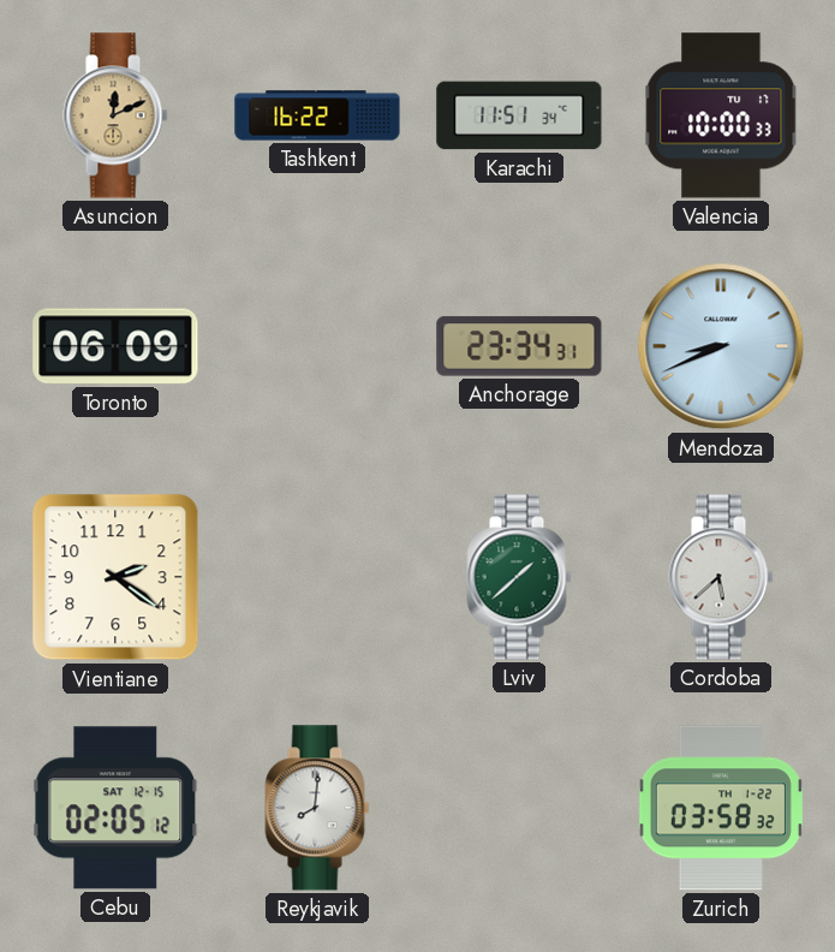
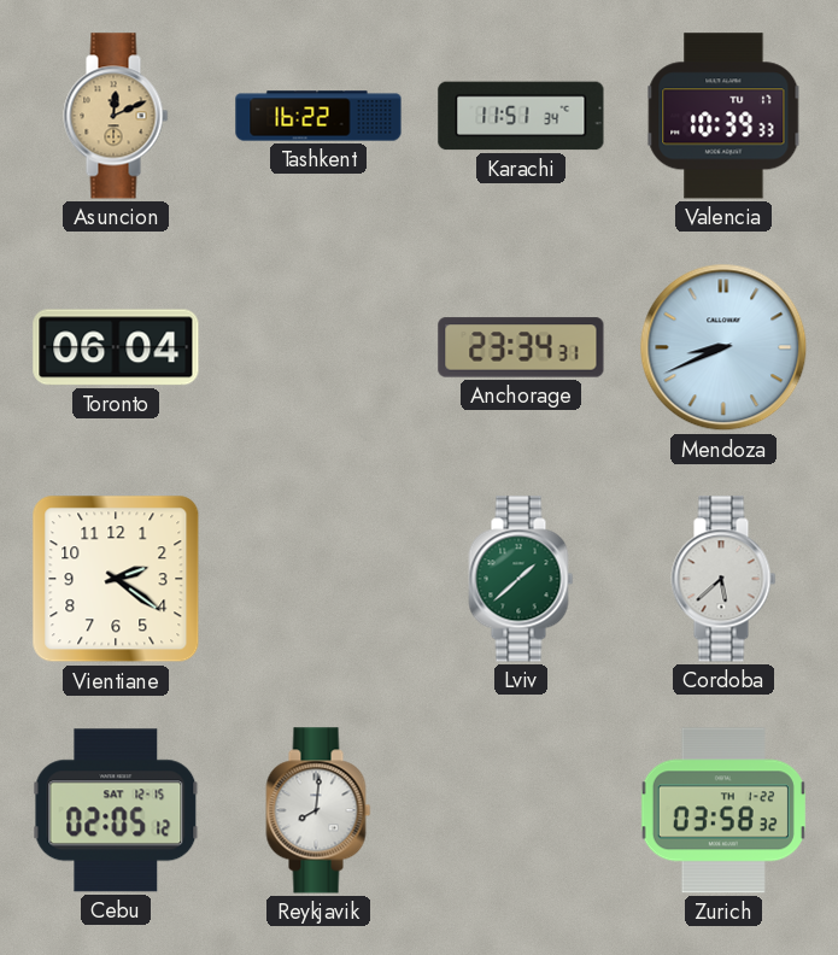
Valencia: 10:00 -> 10:39
Toronto: 06:09 -> 06:04
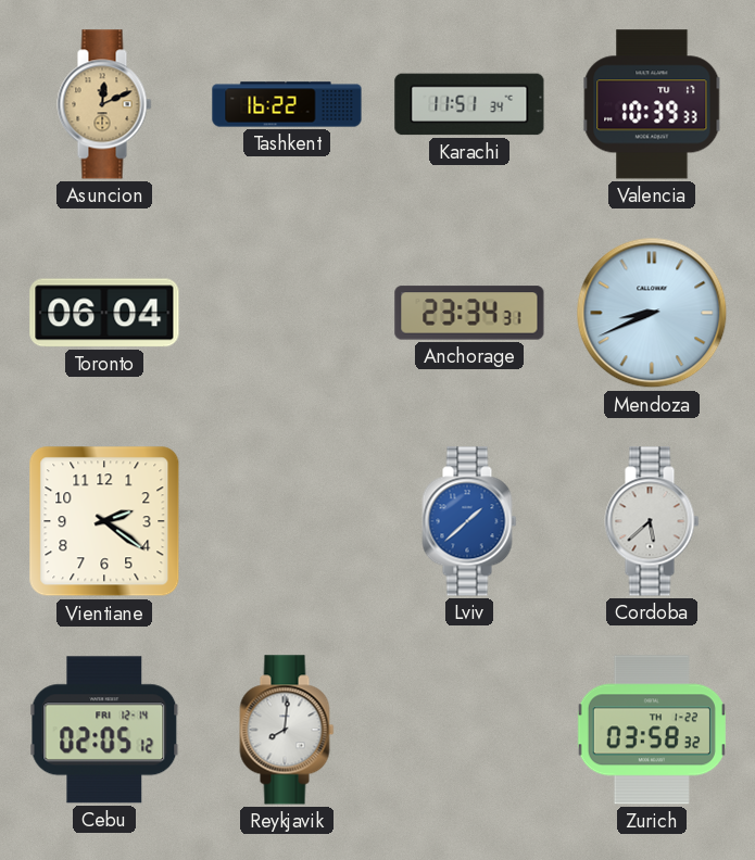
Lviv dial: green -> blue
Cebu date: SAT 12-15 -> FRI 12-14
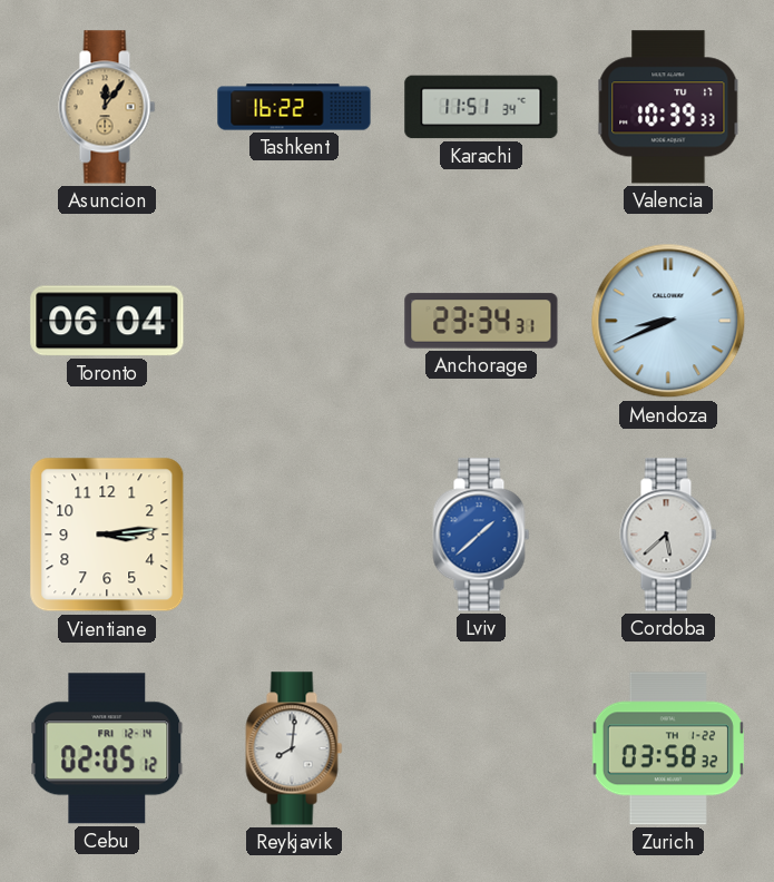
Asuncion: 12:11 -> 12:06
Vientiane: 2:21 -> 3:14
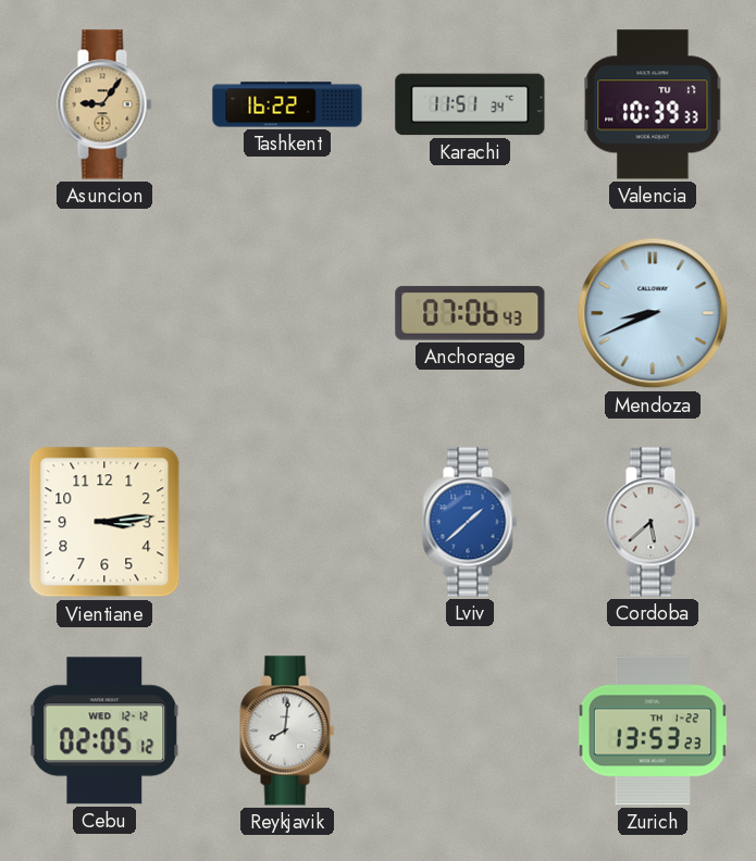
Asuncion: 12:06 -> 9:06
Toronto: 06:04 -> none
Anchorage: 23:34 -> 07:06
Cebu date: FRI 12-14 -> WED 12-12
Zurich: 03:58 -> 13:53
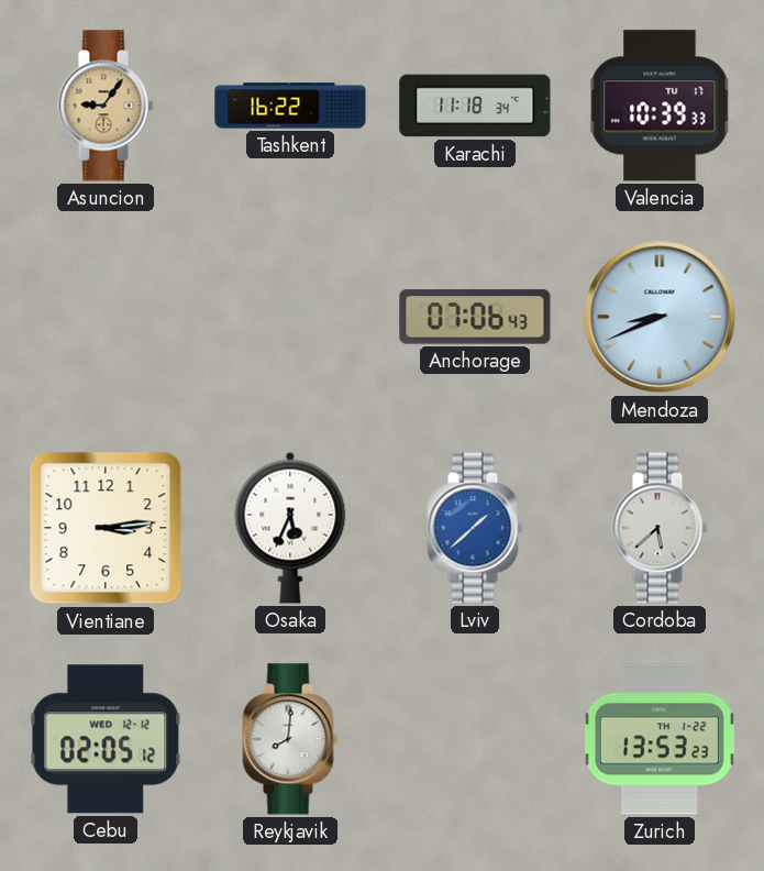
Karachi: 11:51 -> 11:18
Osaka: none -> 5:34
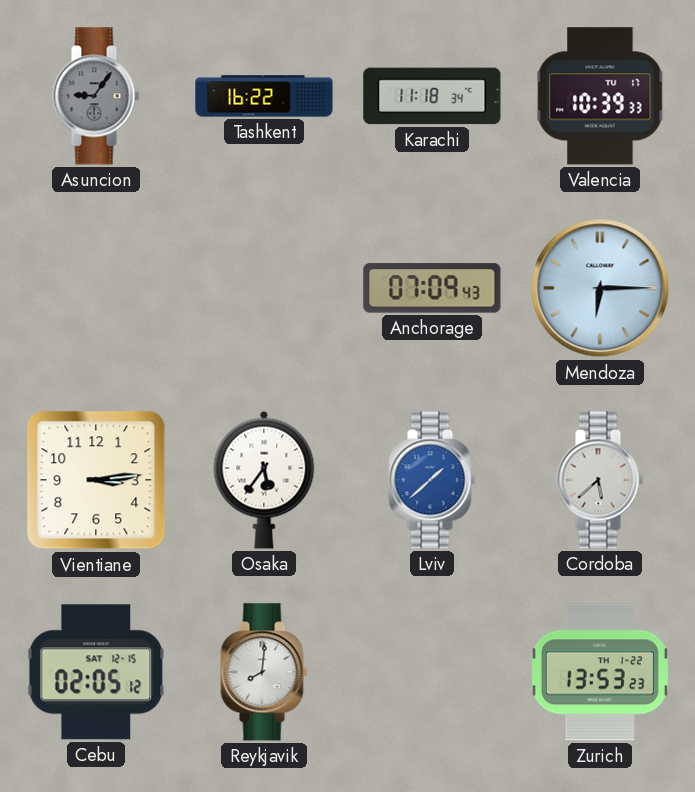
Asuncion dial: champagne -> grey
Anchorage: 07:06 -> 07:09
Mendoza: 8:41 -> 6:15
Osaka: 5:34 -> 5:36
Cebu date: WED 12-12 -> SAT 12-15
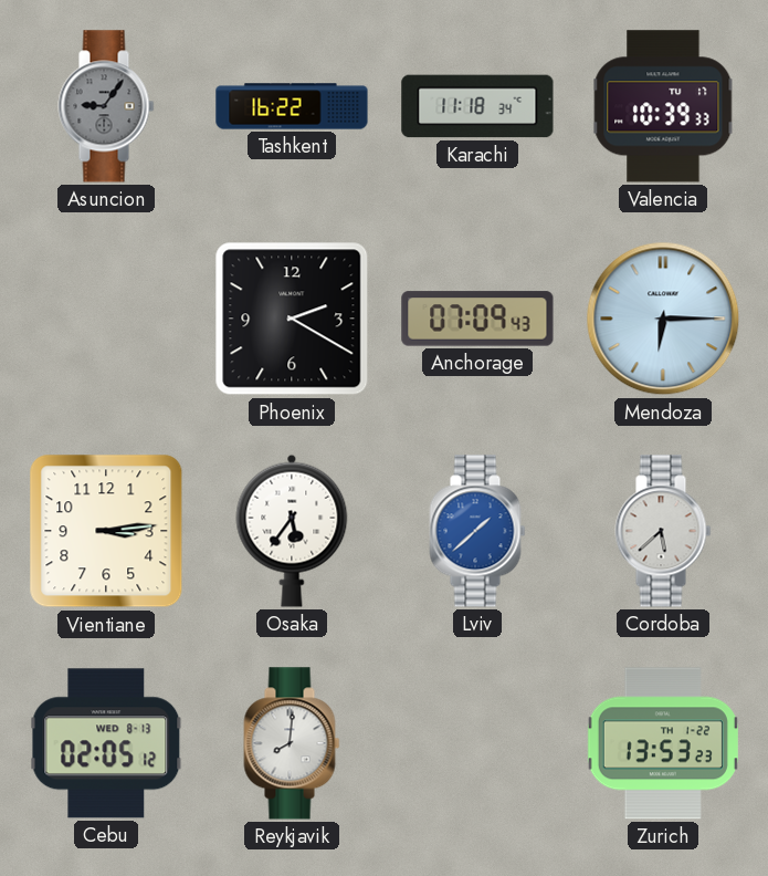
Phoenix: none -> 2:20
Cebu date: SAT 12-15 -> WED 8-13
